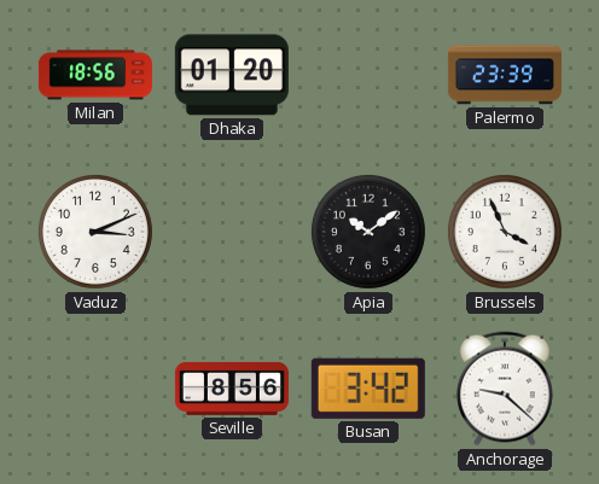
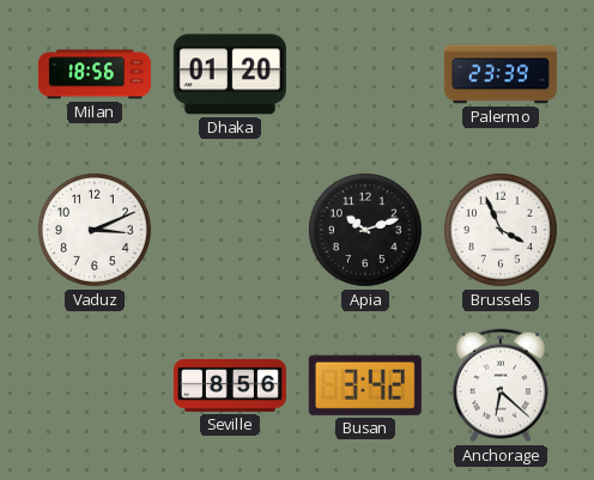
Apia: 10:09 -> 10:12
Anchorage: 9:22 -> 6:22
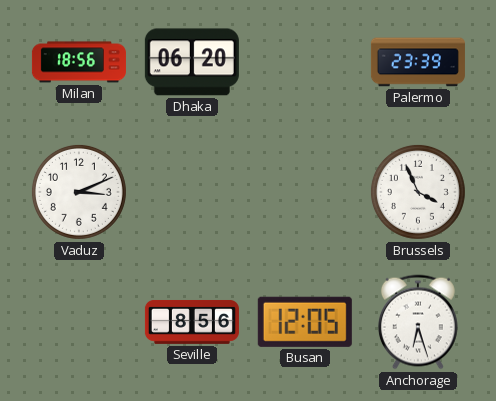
Dhaka: 01:20 -> 06:20
Apia: 10:12 -> none
Busan: 3:42 -> 12:05
Anchorage: 6:22 -> 6:27
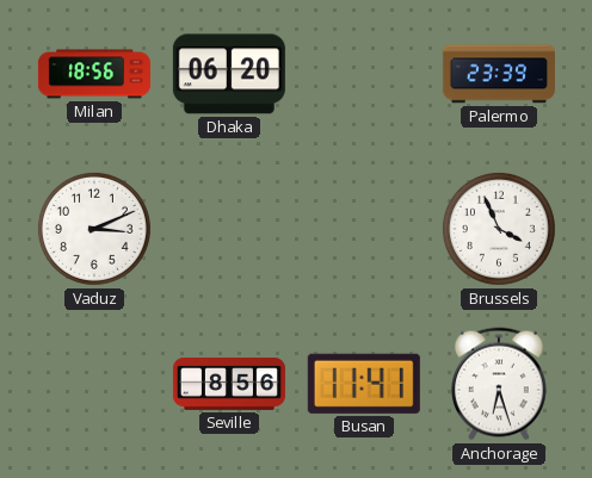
Busan: 12:05 -> 11:41
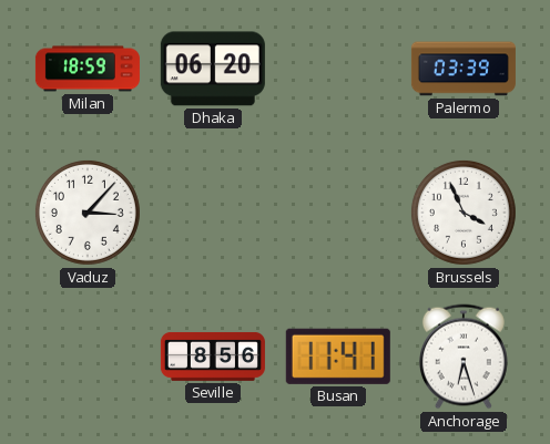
Milan: 18:56 -> 18:59
Palermo: 23:39 -> 03:39
Vaduz: 3:11 -> 3:07
